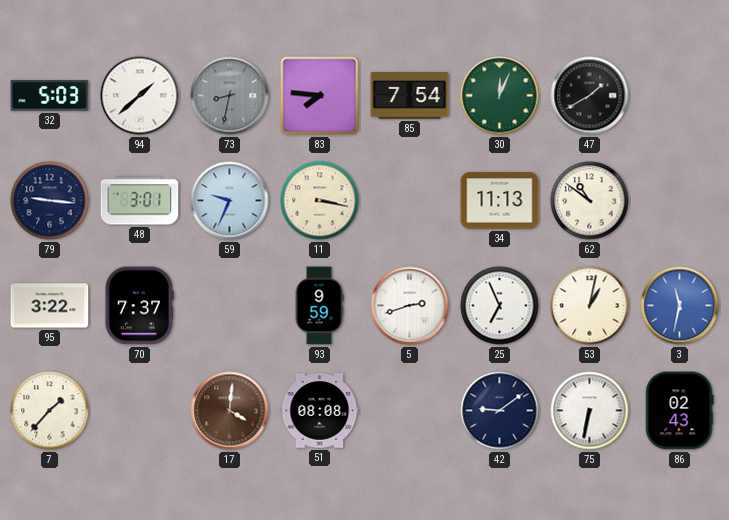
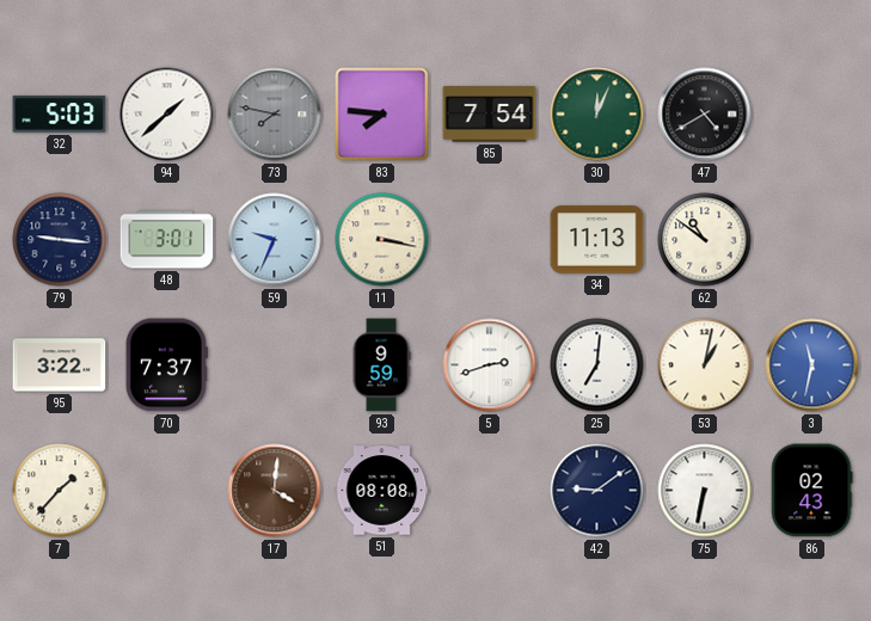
73: 8:32 -> 7:47
47: 1:40 -> 4:40
25: 6:56 -> 7:01
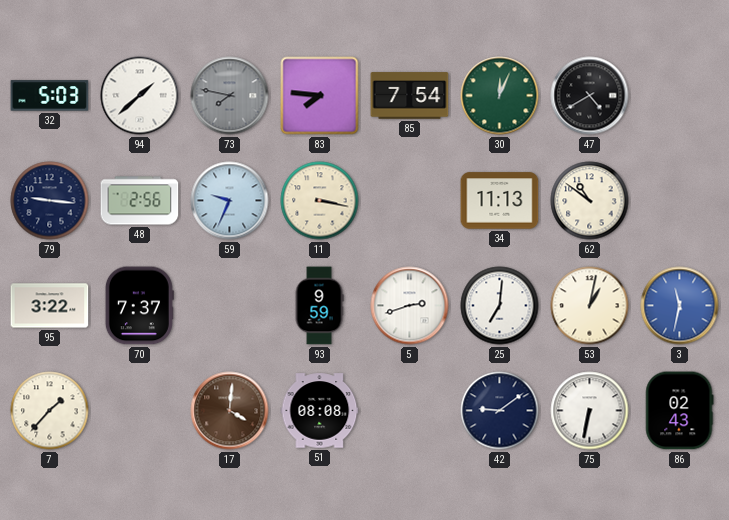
48: 3:01 -> 2:56
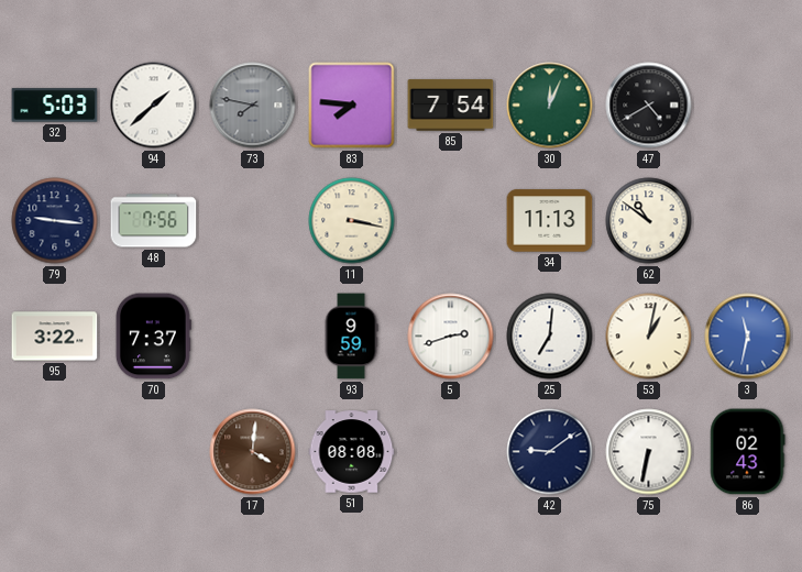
48: 2:56 -> 7:56
59: 9:34 -> none
7: 1:37 -> none
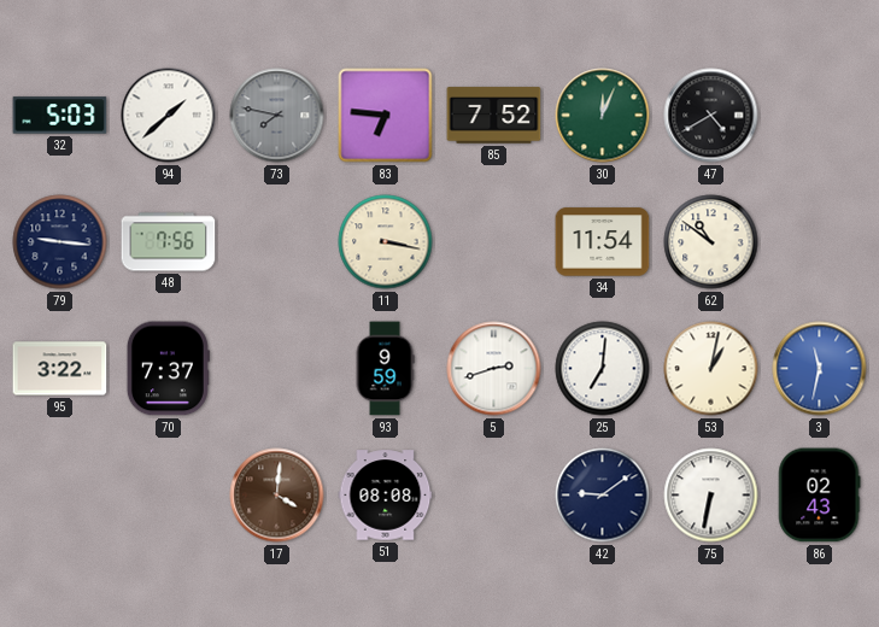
83: 7:46 -> 6:46
85: 7:54 -> 7:52
34: 11:13 -> 11:54
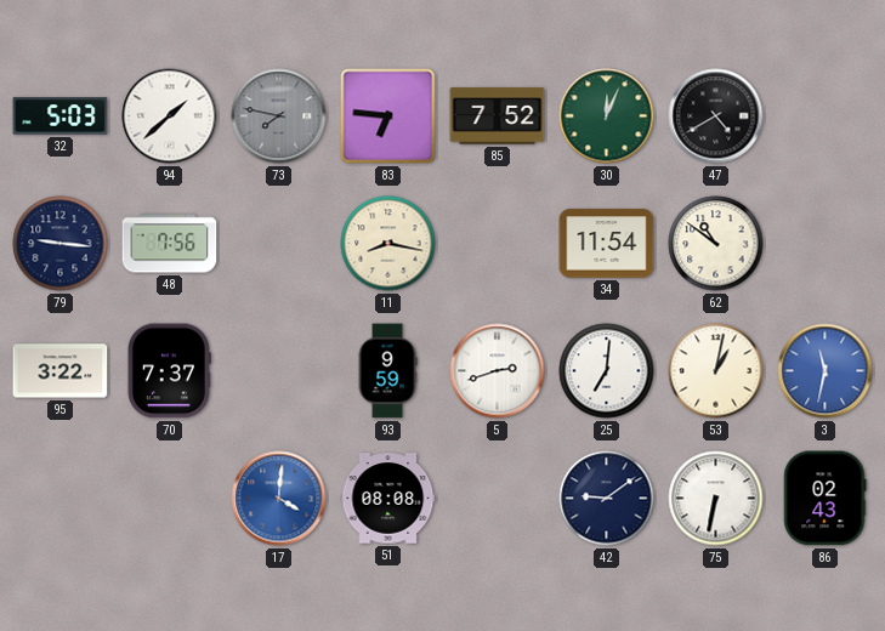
11: 3:17 -> 8:17
17 dial: brown -> blue
